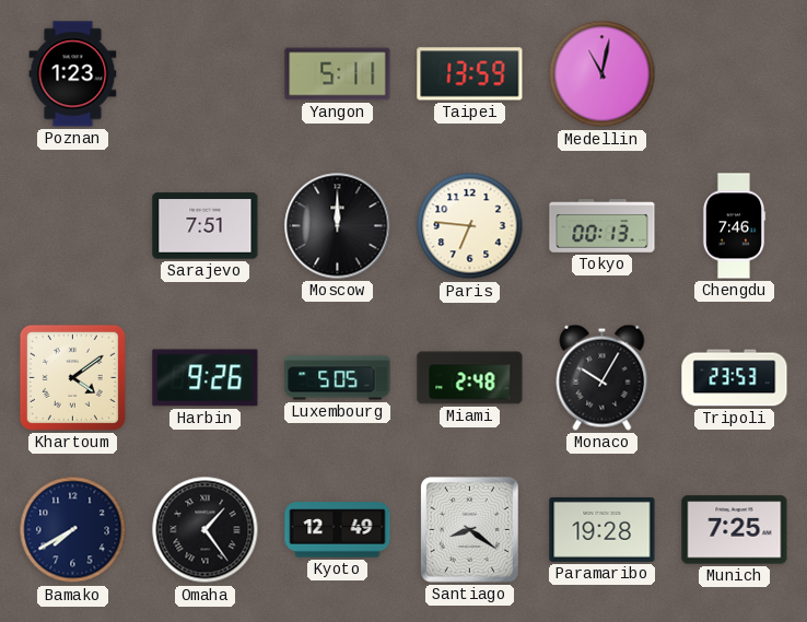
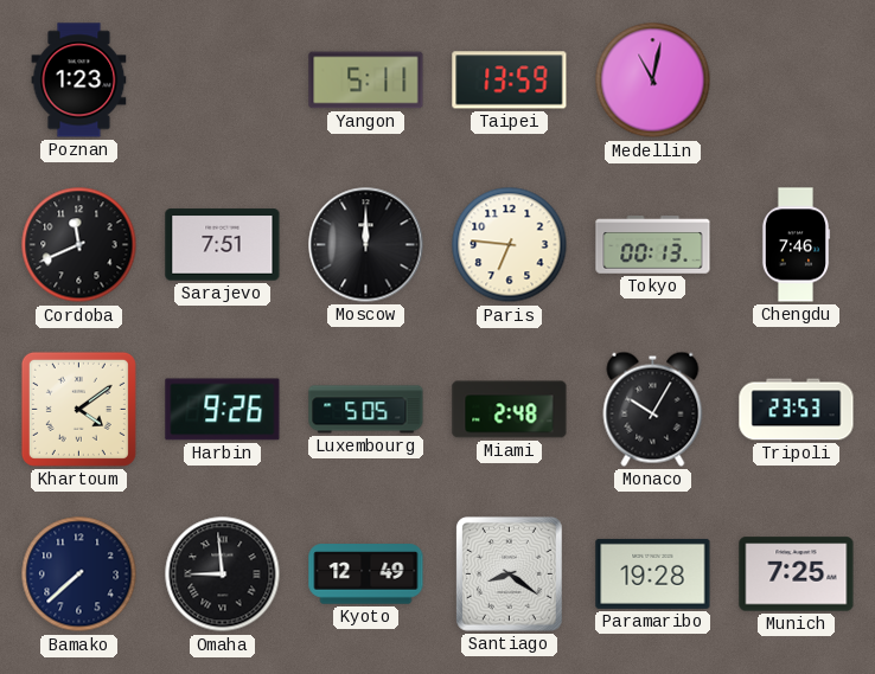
Cordoba: none -> 11:41
Bamako: 7:40 -> 7:38
Omaha: 1:24 -> 8:59
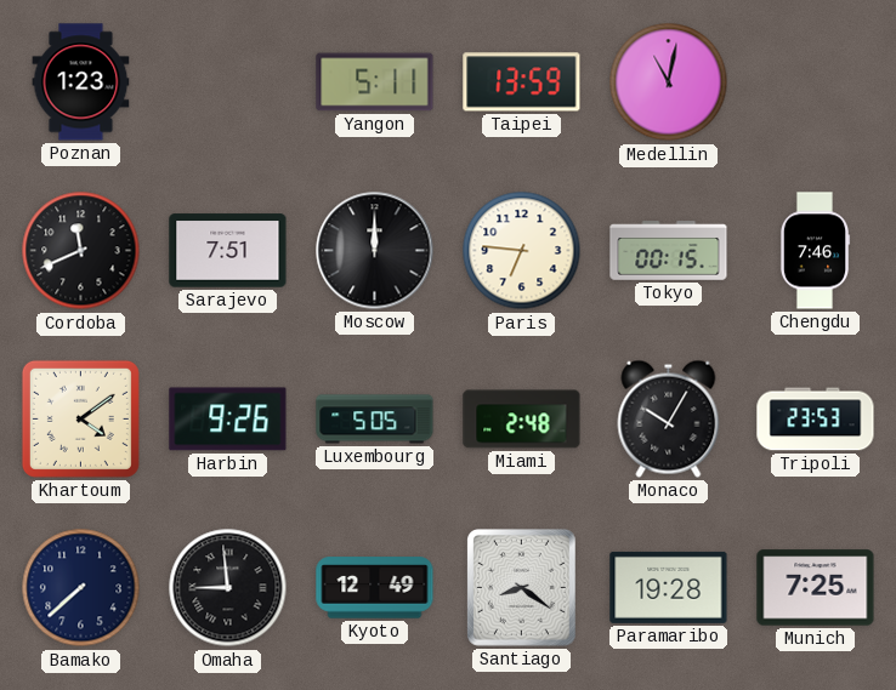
Tokyo: 00:13 -> 00:15
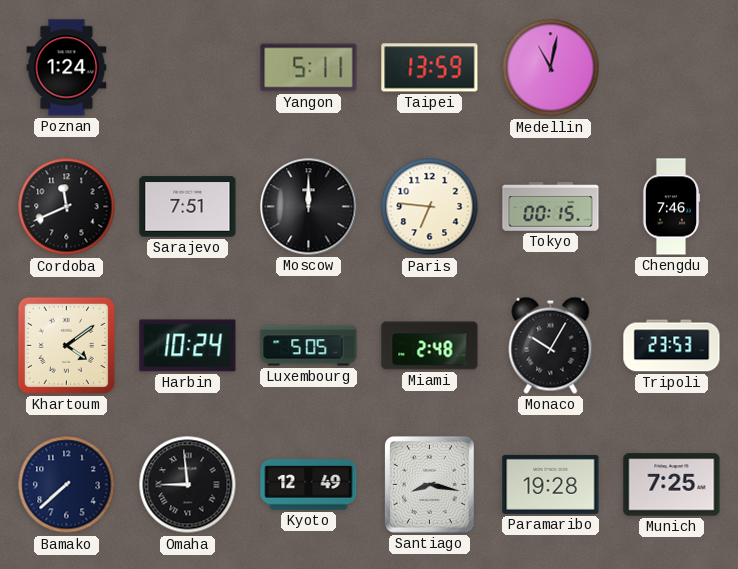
Poznan: 1:23 -> 1:24
Harbin: 9:26 -> 10:24
Santiago: 8:21 -> 8:17
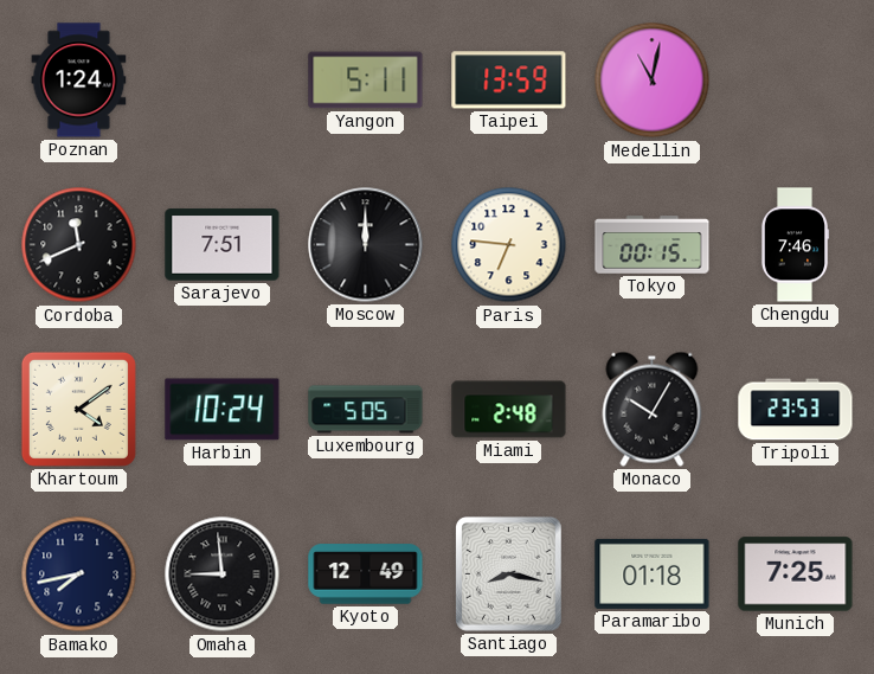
Bamako: 7:38 -> 7:43
Paramaribo: 19:28 -> 01:18
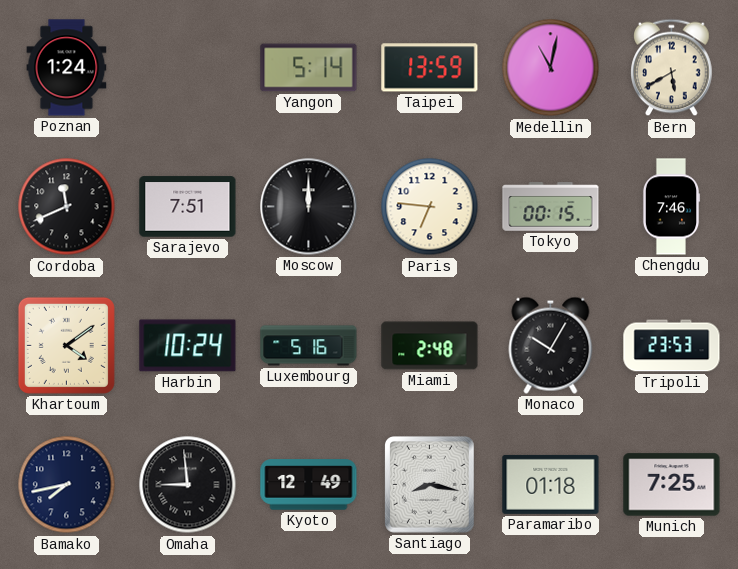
Yangon: 5:11 -> 5:14
Bern: none -> 5:40
Luxembourg: 5:05 -> 5:16
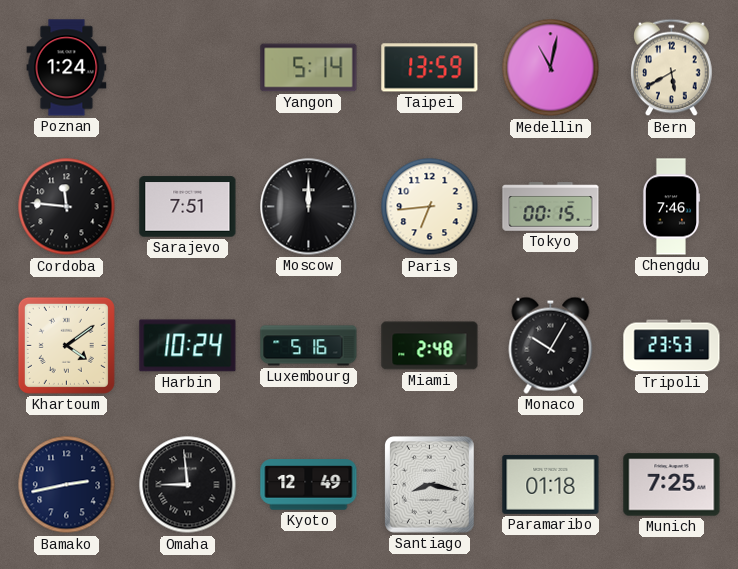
Cordoba: 11:41 -> 11:46
Paris: 6:46 -> 6:44
Bamako: 7:43 -> 2:43
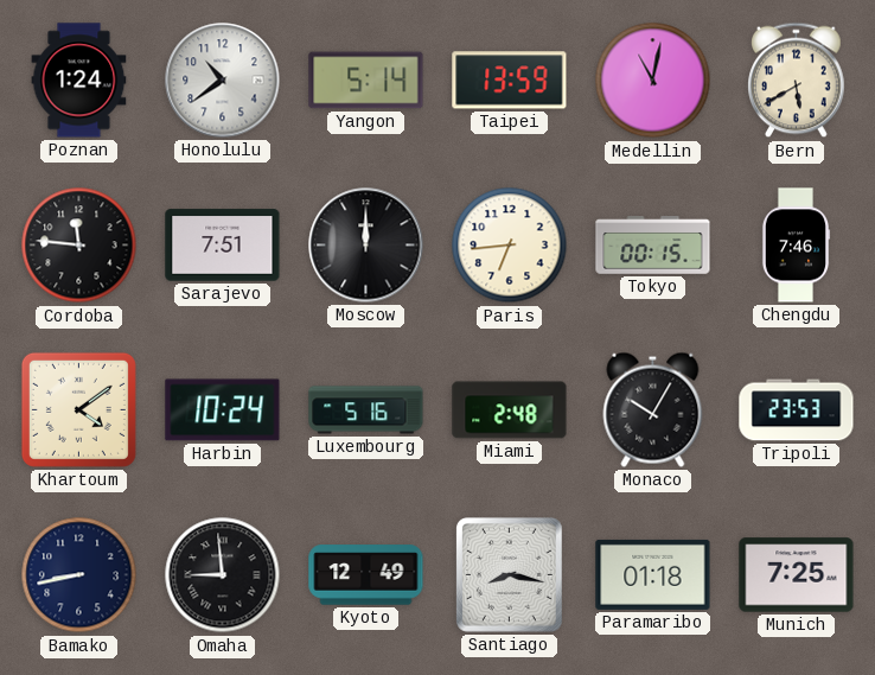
Honolulu: none -> 10:39
Bamako: 2:43 -> 8:43
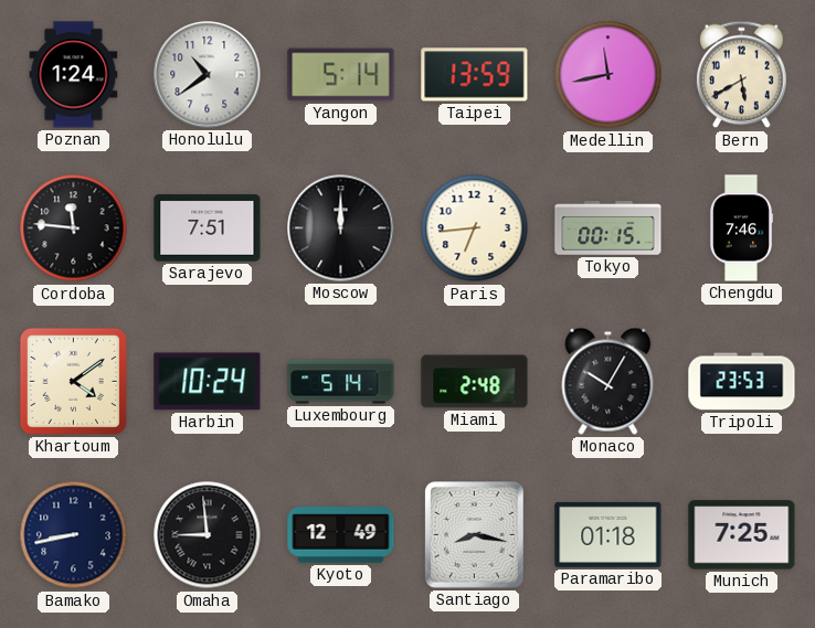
Medellin: 11:02 -> 11:43
Luxembourg: 5:16 -> 5:14
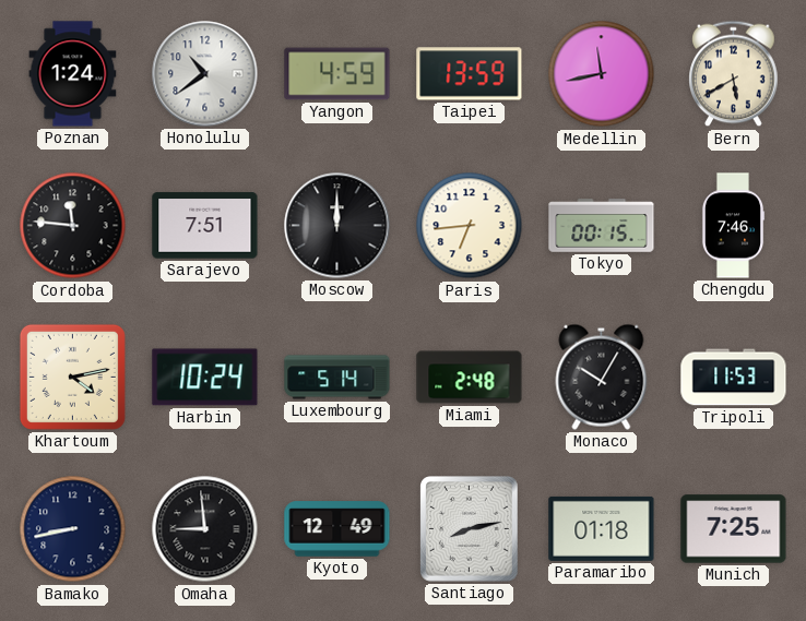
Yangon: 5:14 -> 4:59
Khartoum: 4:09 -> 4:13
Tripoli: 23:53 -> 11:53
Santiago: 8:17 -> 8:13
